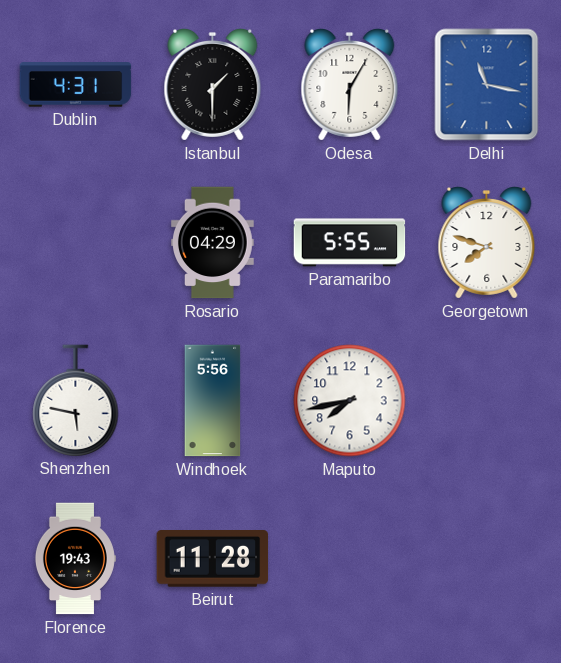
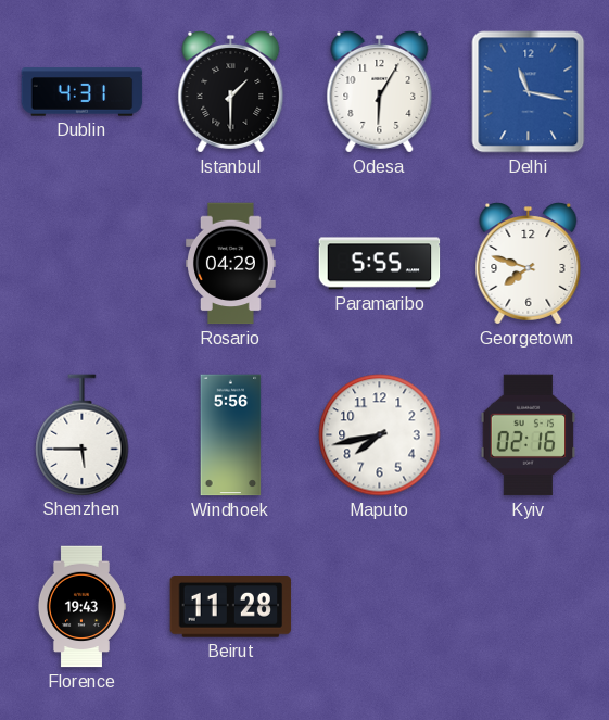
Shenzhen: 5:47 -> 5:45
Kyiv: none -> 02:16
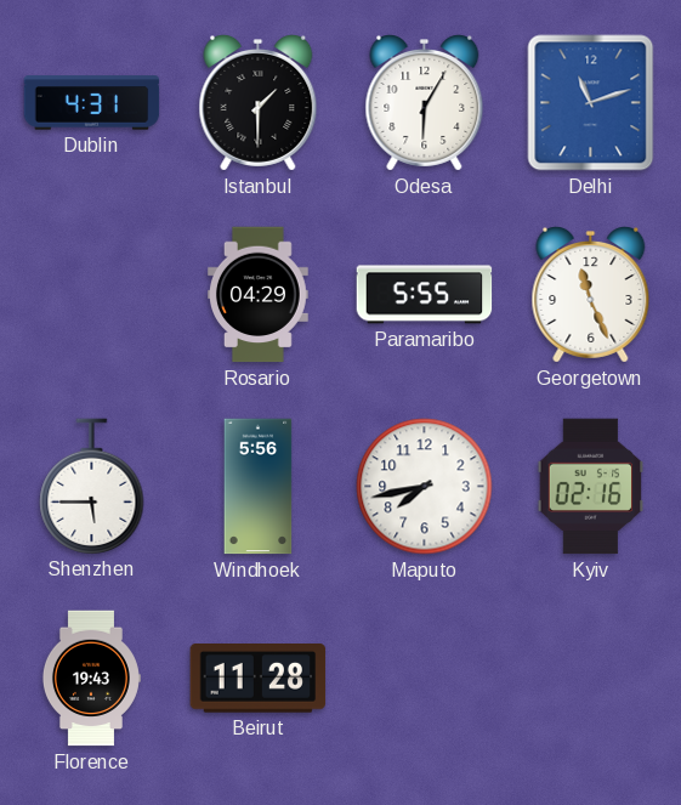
Delhi: 11:17 -> 11:12
Georgetown: 7:48 -> 11:26
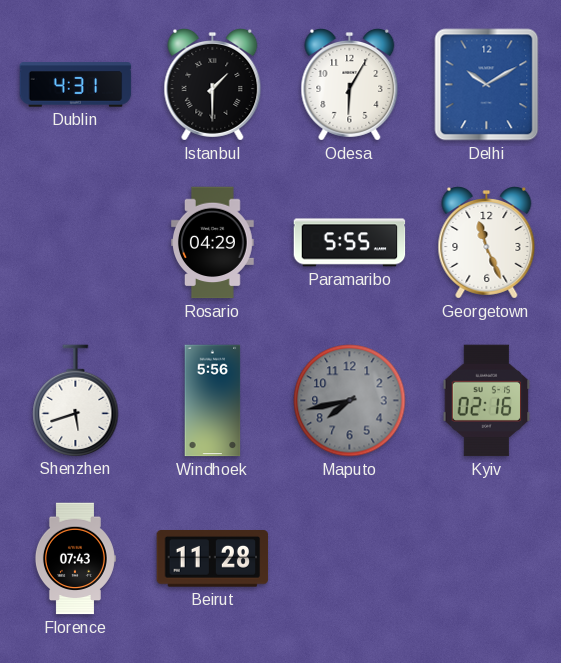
Delhi: 11:12 -> 10:10
Shenzhen: 5:45 -> 5:42
Maputo dial: white -> grey
Florence: 19:43 -> 07:43
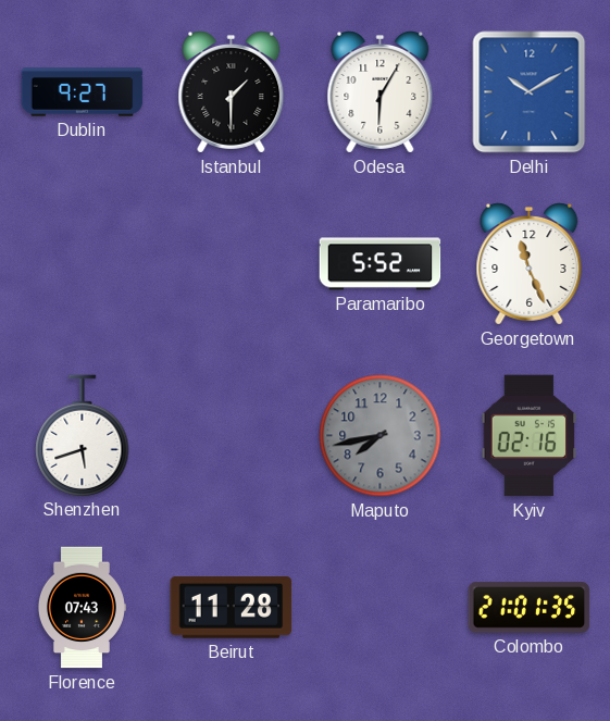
Dublin: 4:31 -> 9:27
Rosario: 04:29 -> none
Paramaribo: 5:55 -> 5:52
Windhoek: 5:56 -> none
Colombo: none -> 21:01
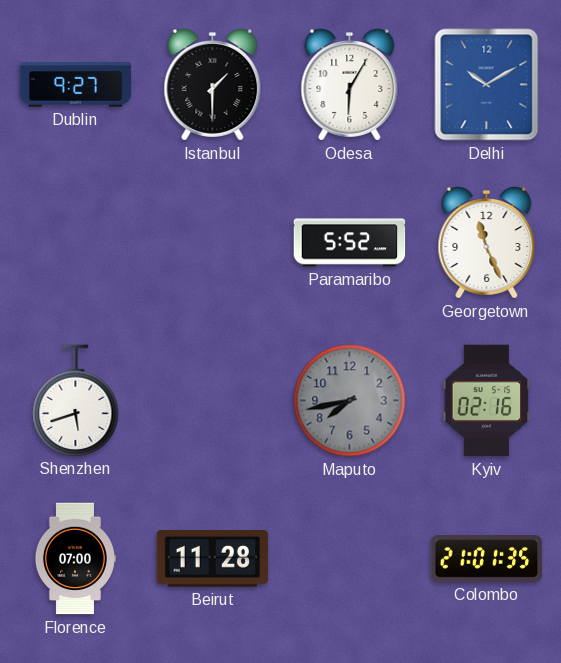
Florence: 07:43 -> 07:00
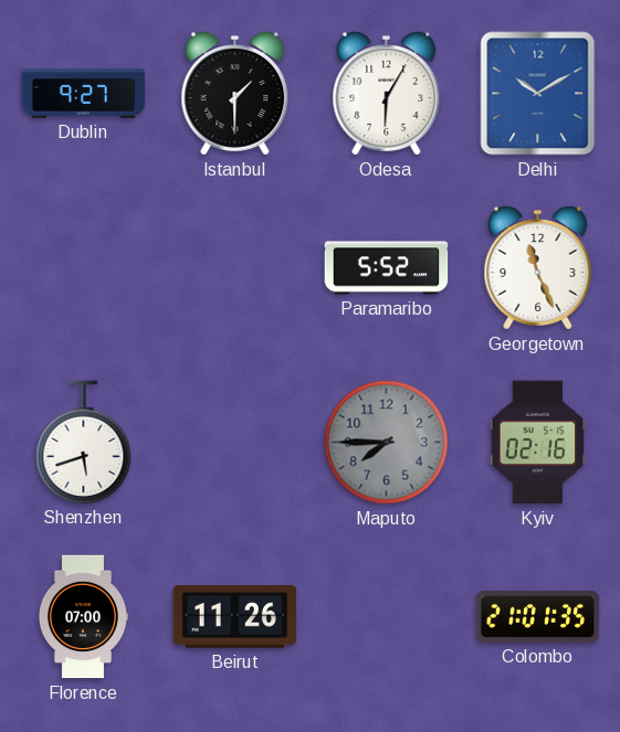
Maputo: 7:43 -> 7:45
Beirut: 11:28 -> 11:26
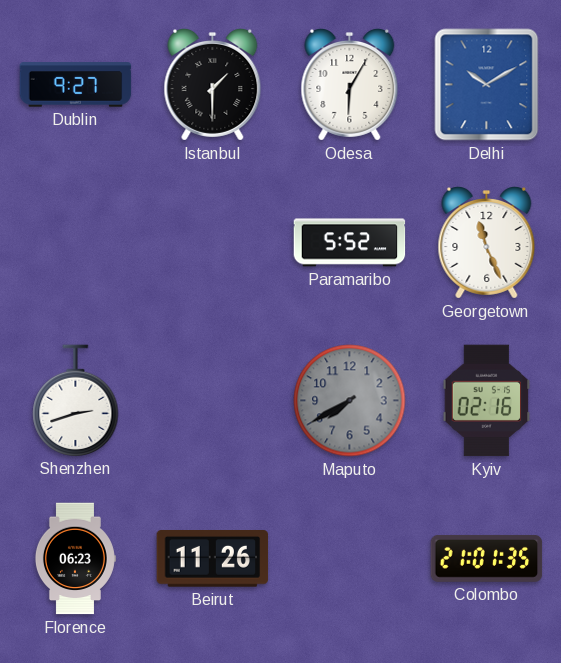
Shenzhen: 5:42 -> 2:42
Maputo: 7:45 -> 7:40
Florence: 07:00 -> 06:23
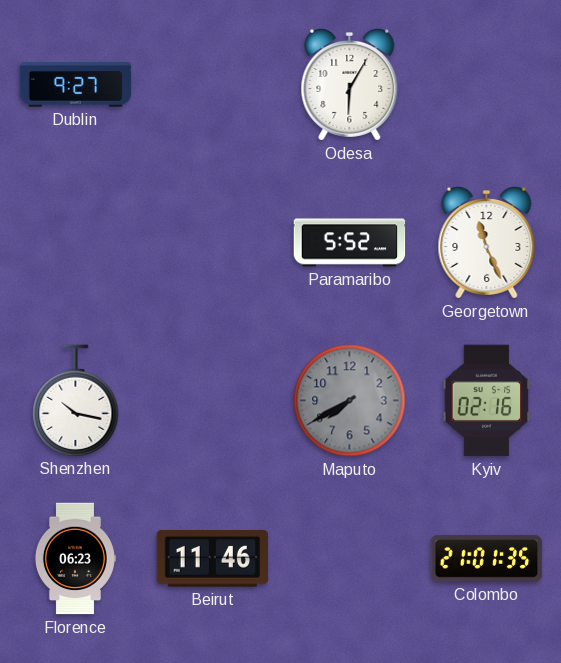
Istanbul: 1:30 -> none
Delhi: 10:10 -> none
Shenzhen: 2:42 -> 10:17
Beirut: 11:26 -> 11:46
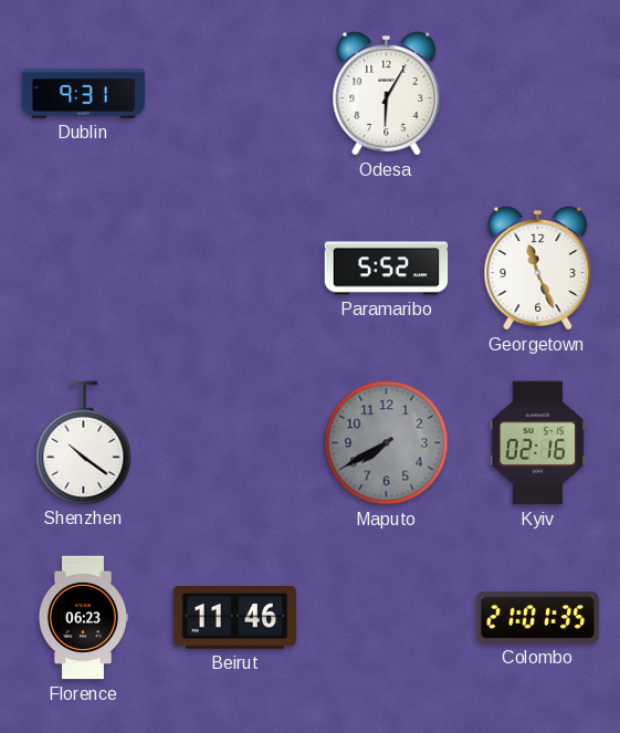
Dublin: 9:27 -> 9:31
Shenzhen: 10:17 -> 10:21
